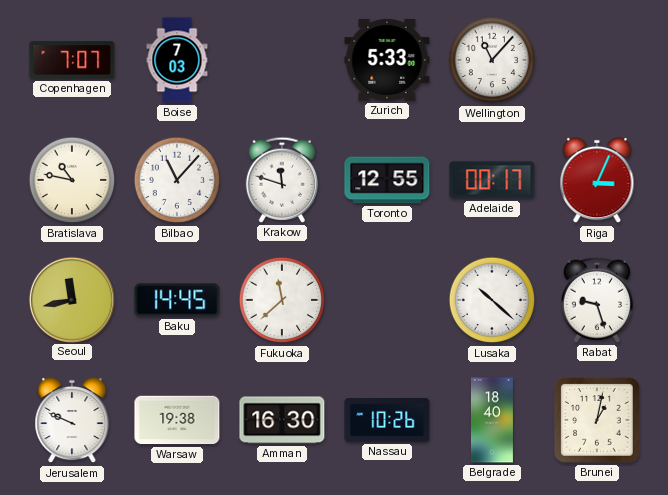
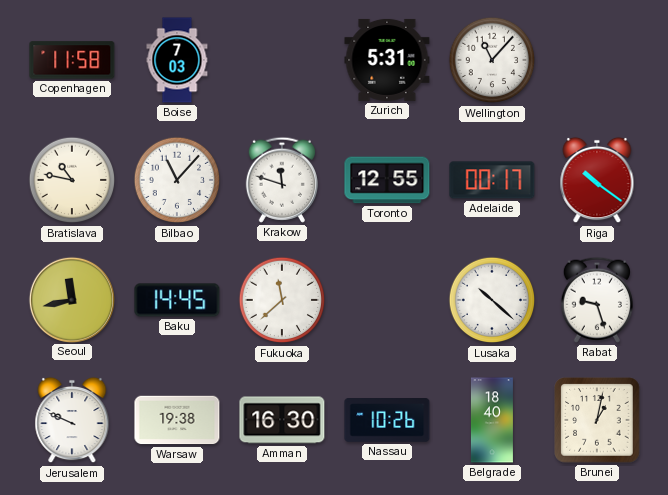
Copenhagen: 7:07 -> 11:58
Zurich: 5:33 -> 5:31
Riga: 3:04 -> 10:21
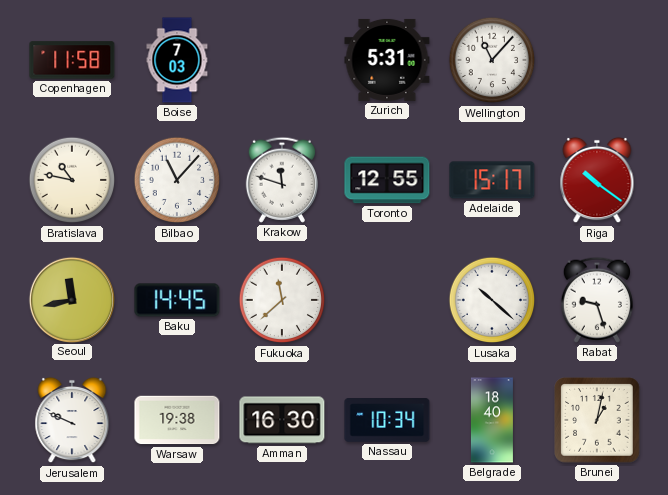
Adelaide: 00:17 -> 15:17
Nassau: 10:26 -> 10:34
